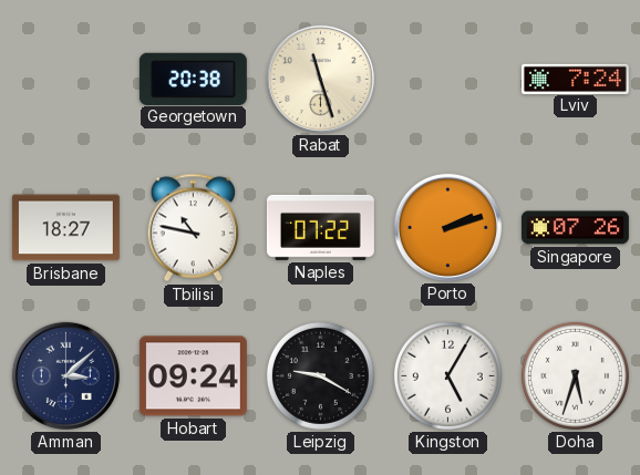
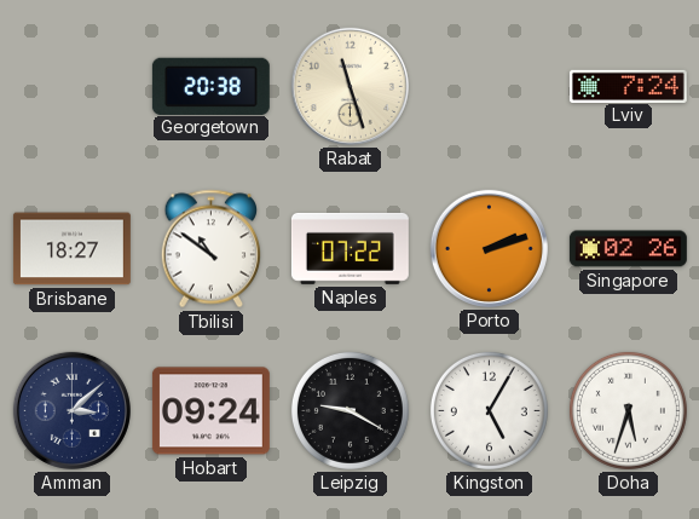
Tbilisi: 10:47 -> 10:51
Singapore: 07:26 -> 02:26
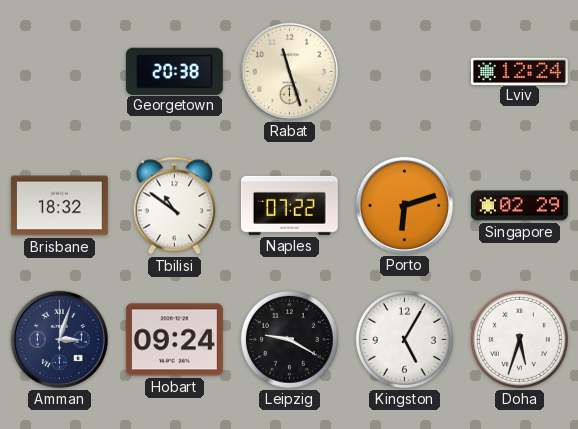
Lviv: 7:24 -> 12:24
Brisbane: 18:27 -> 18:32
Porto: 2:12 -> 6:12
Singapore: 02:26 -> 02:29
Amman: 3:08 -> 3:03
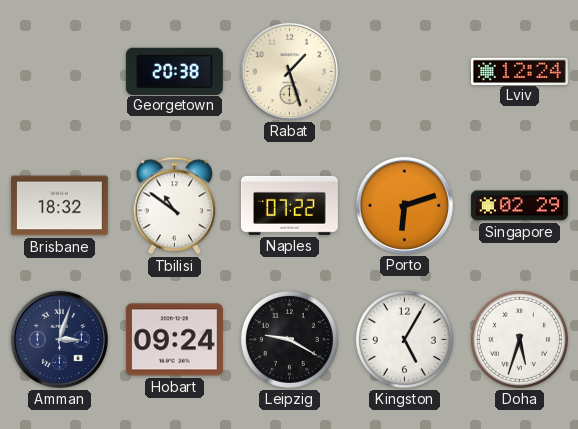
Rabat: 11:27 -> 1:27
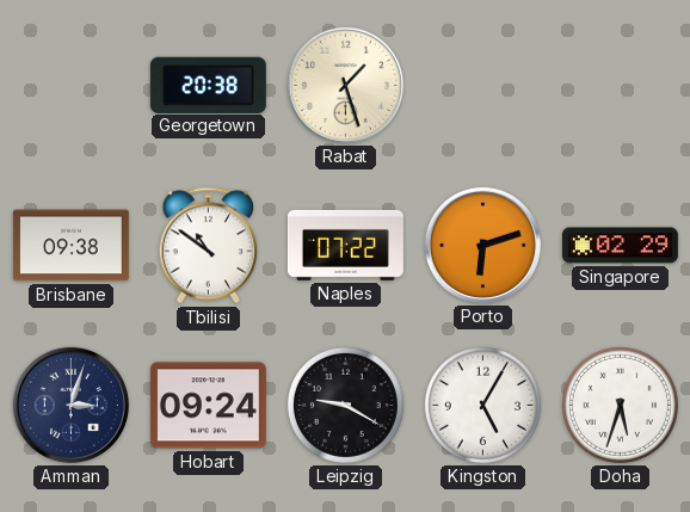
Lviv: 12:24 -> none
Brisbane: 18:32 -> 09:38
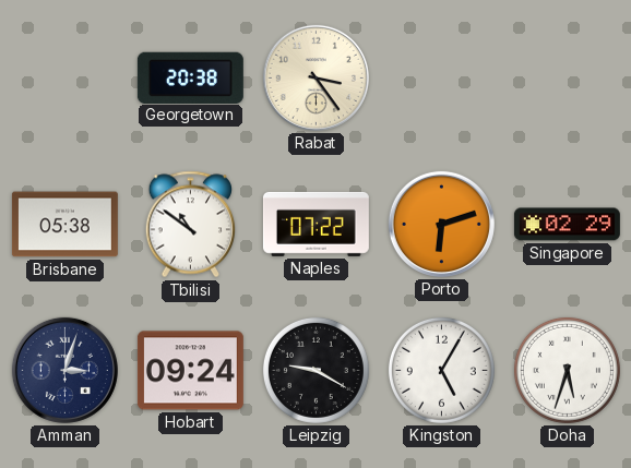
Rabat: 1:27 -> 3:24
Brisbane: 09:38 -> 05:38
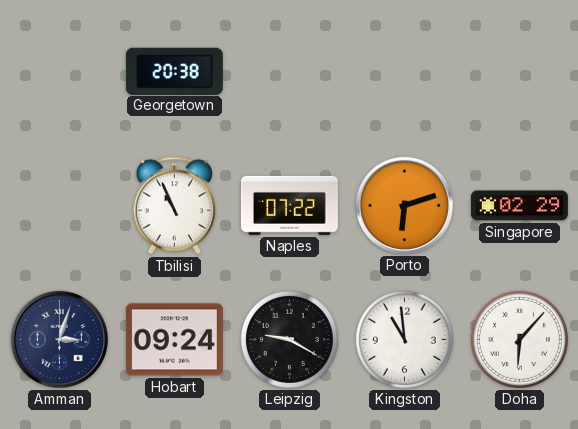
Rabat: 3:24 -> none
Brisbane: 05:38 -> none
Tbilisi: 10:51 -> 10:56
Kingston: 5:05 -> 10:59
Doha: 5:33 -> 6:07
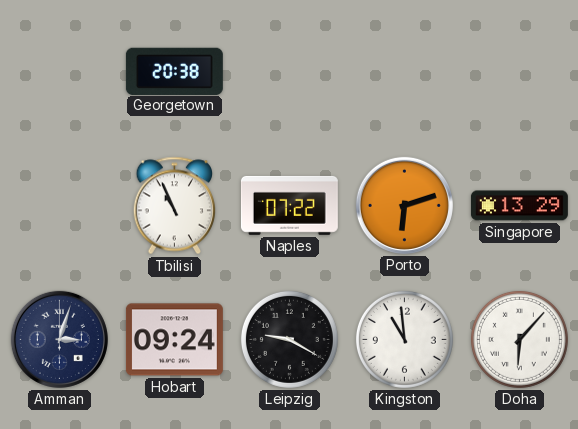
Singapore: 02:29 -> 13:29
